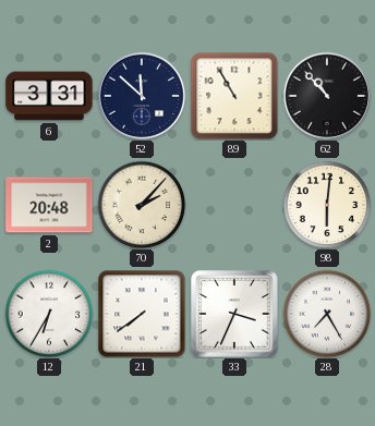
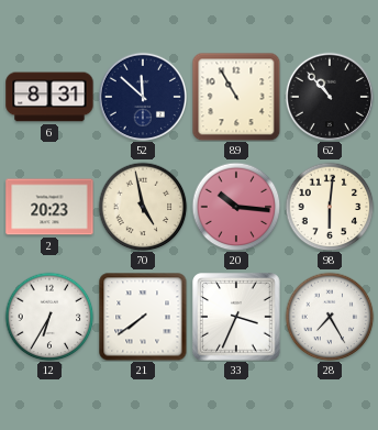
6: 3:31 -> 8:31
2: 20:48 -> 20:23
70: 2:07 -> 4:58
20: none -> 10:16
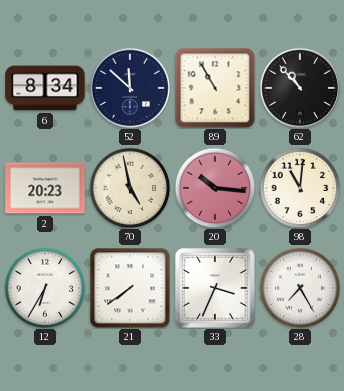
6: 8:31 -> 8:34
98: 6:01 -> 11:01
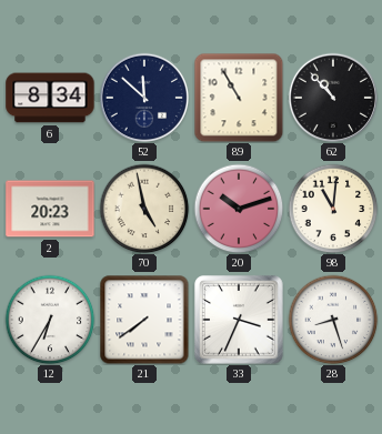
20: 10:16 -> 10:12
28: 7:25 -> 8:27
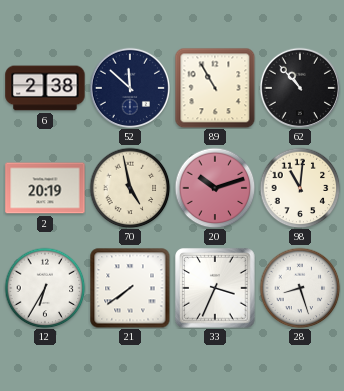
6: 8:34 -> 2:38
2: 20:23 -> 20:19
